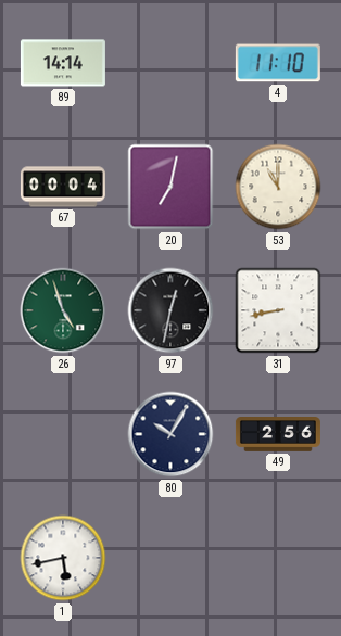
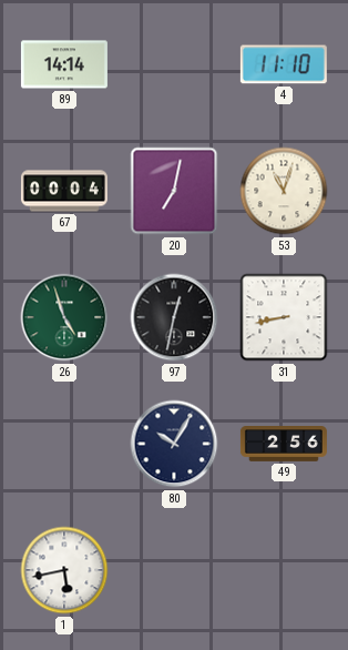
53: 11:00 -> 11:03
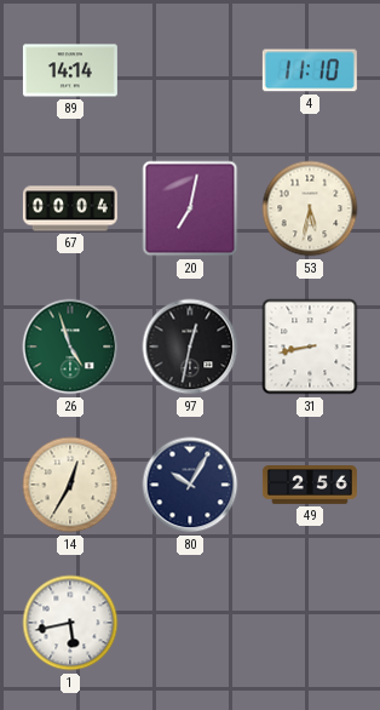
53: 11:03 -> 5:32
14: none -> 12:35
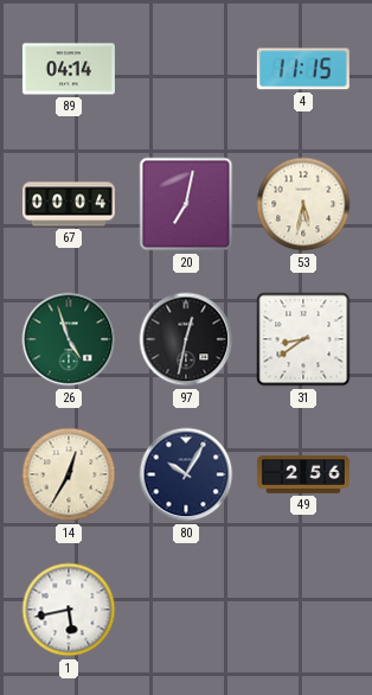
89: 14:14 -> 04:14
4: 11:10 -> 11:15
31: 8:43 -> 8:39
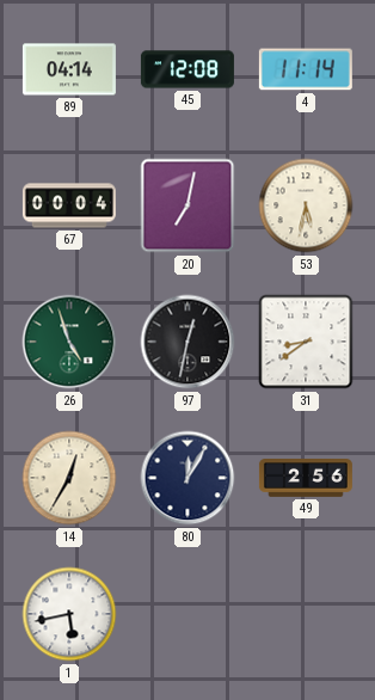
45: none -> 12:08
4: 11:15 -> 11:14
80: 10:05 -> 12:05
